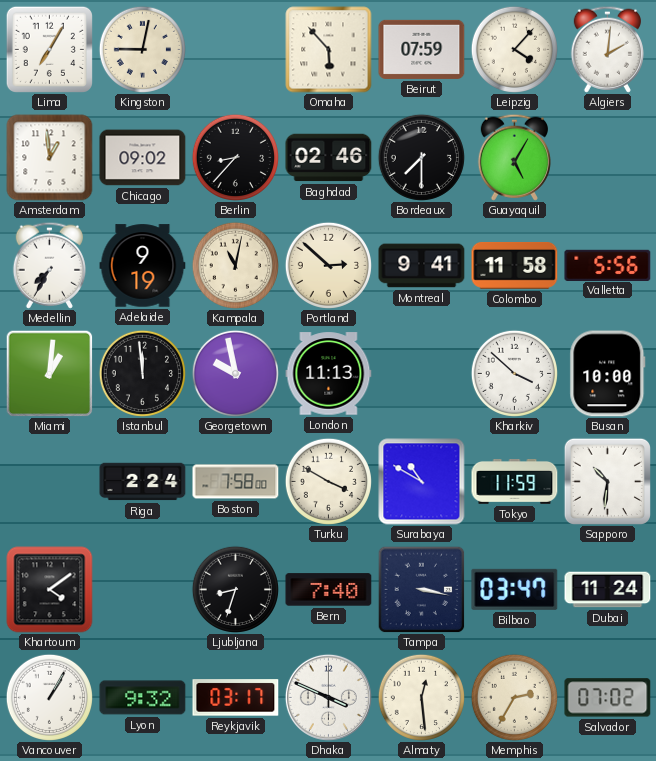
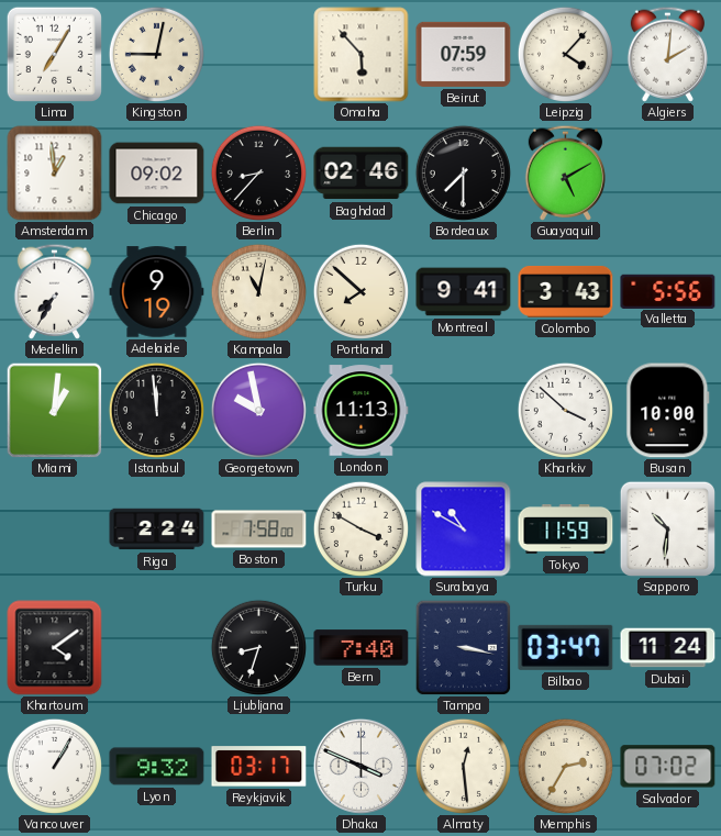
Guayaquil: 5:05 -> 5:10
Portland: 2:52 -> 7:52
Colombo: 11:58 -> 3:43
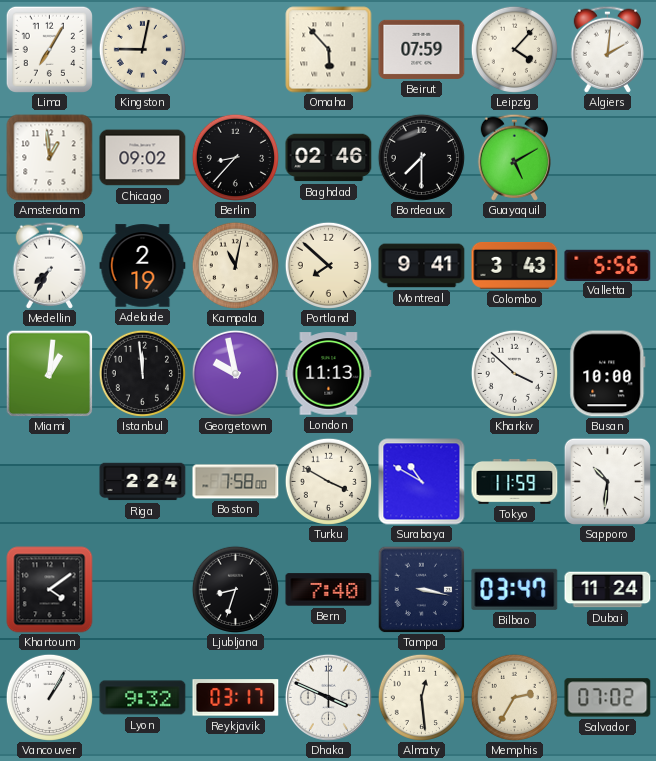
Adelaide: 9:19 -> 2:19
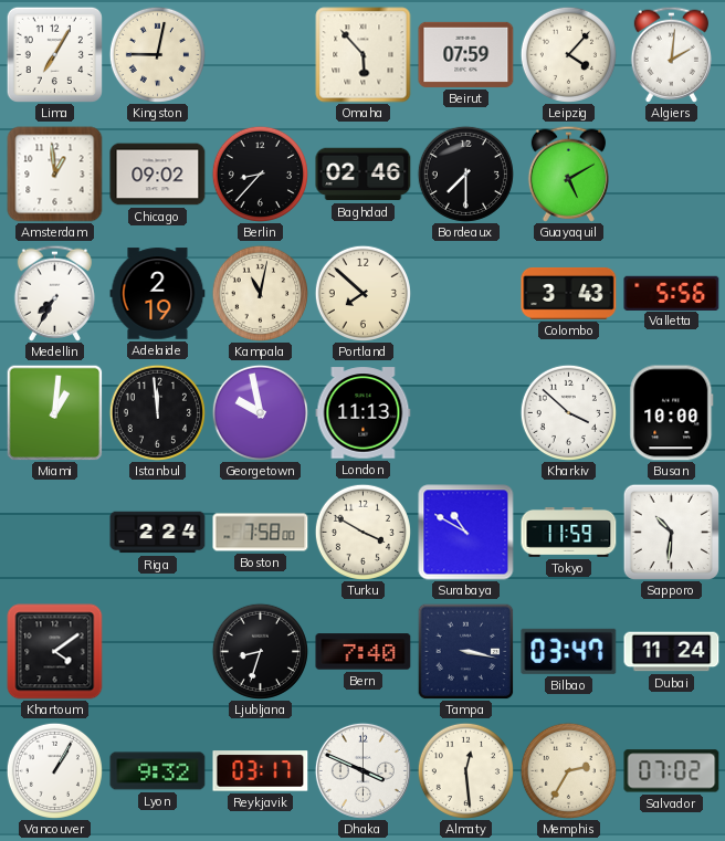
Montreal: 9:41 -> none
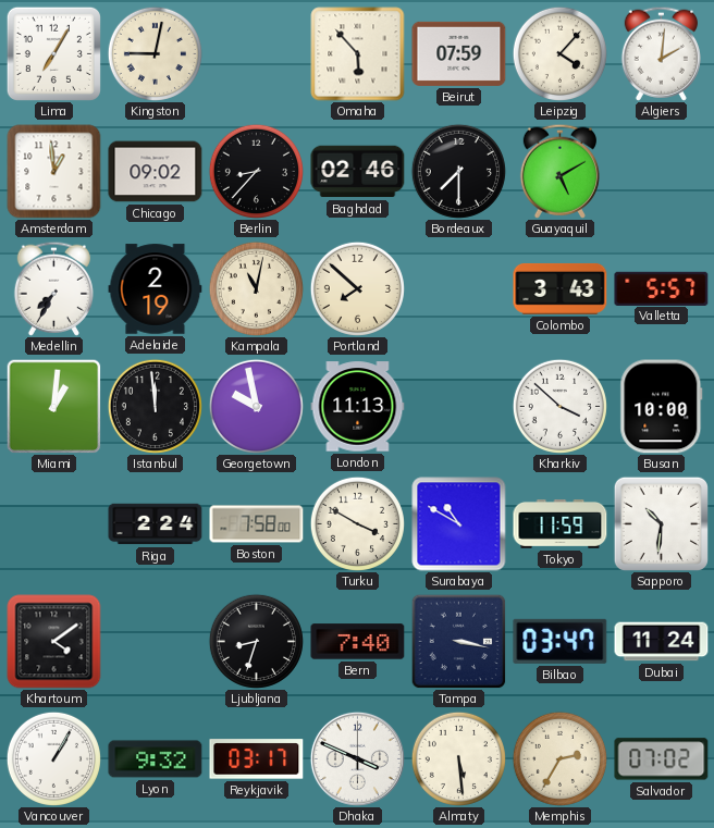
Valletta: 5:56 -> 5:57
Almaty: 12:29 -> 5:29
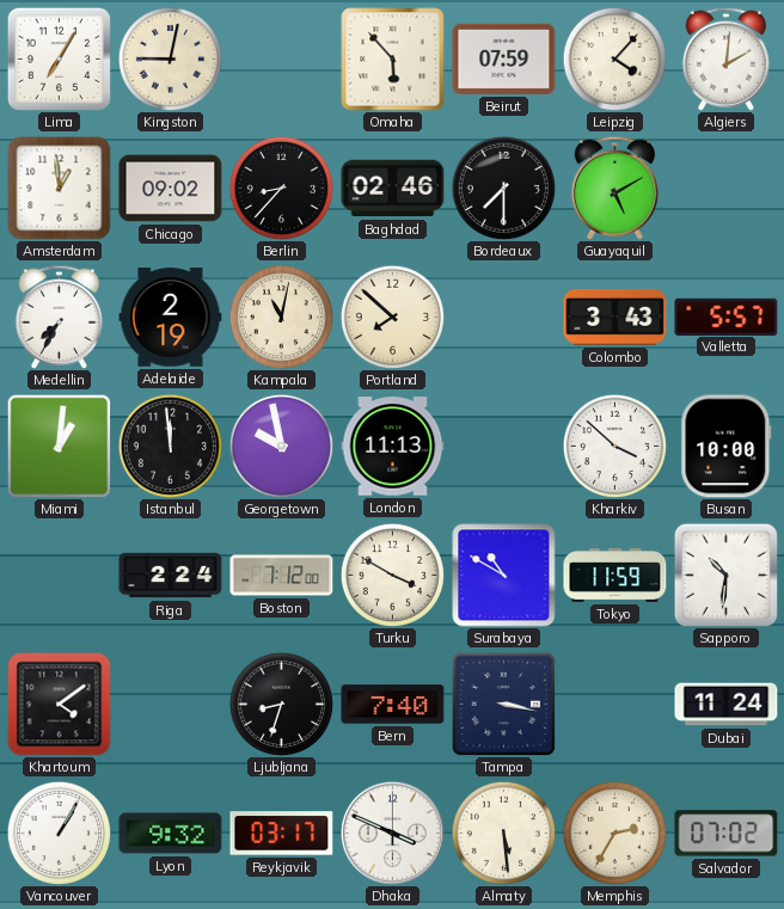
Boston: 7:58 -> 7:12
Bilbao: 03:47 -> none
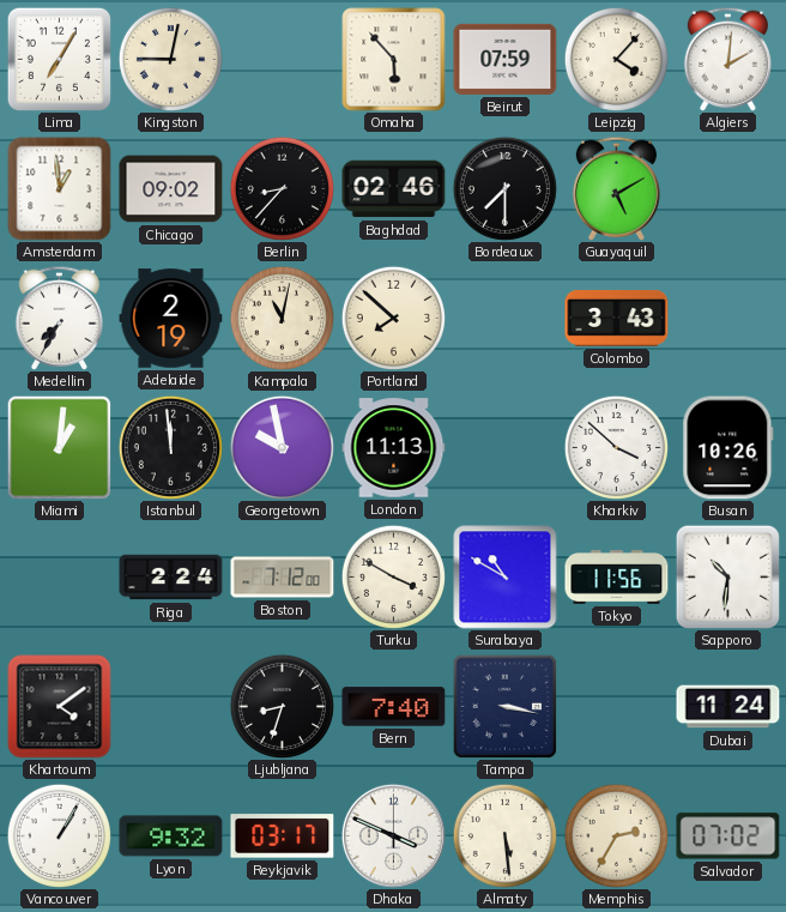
Valletta: 5:57 -> none
Busan: 10:00 -> 10:26
Tokyo: 11:59 -> 11:56
